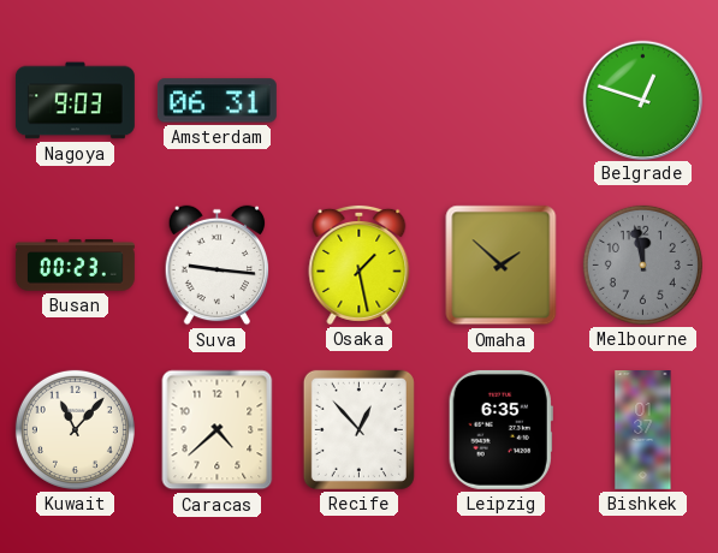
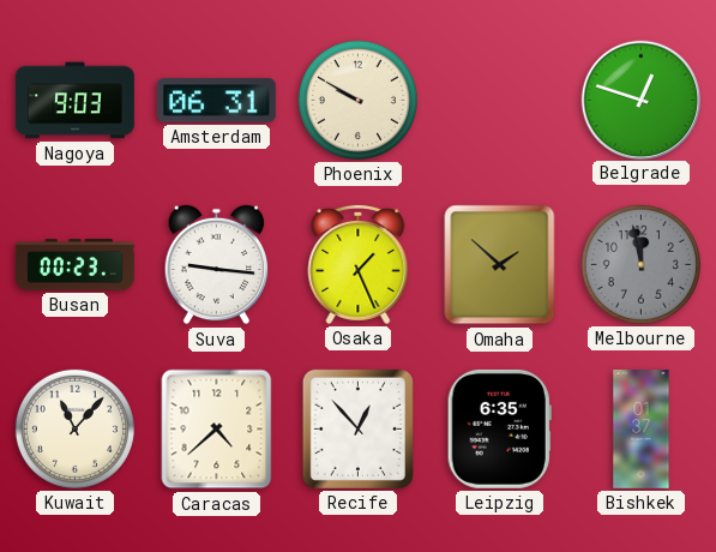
Phoenix: none -> 9:50
Osaka: 1:28 -> 1:26
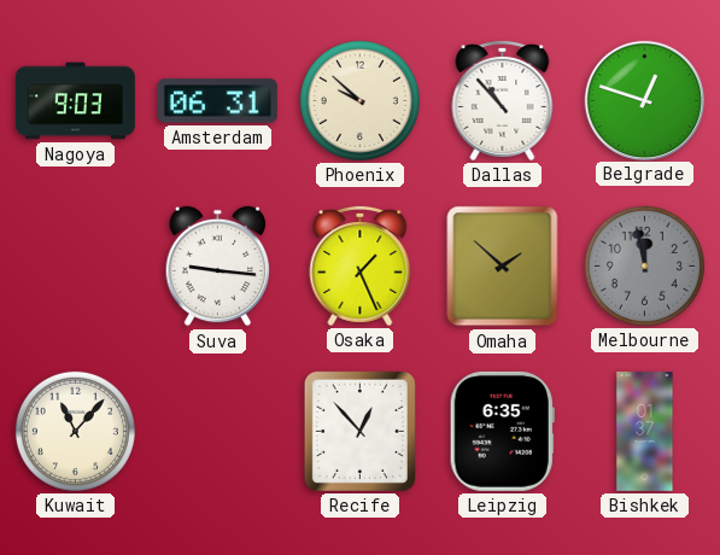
Phoenix: 9:50 -> 9:52
Dallas: none -> 10:53
Busan: 00:23 -> none
Caracas: 4:38 -> none
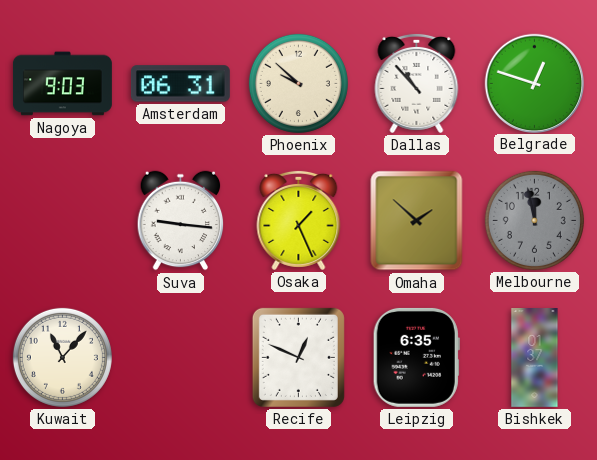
Recife: 12:53 -> 12:49
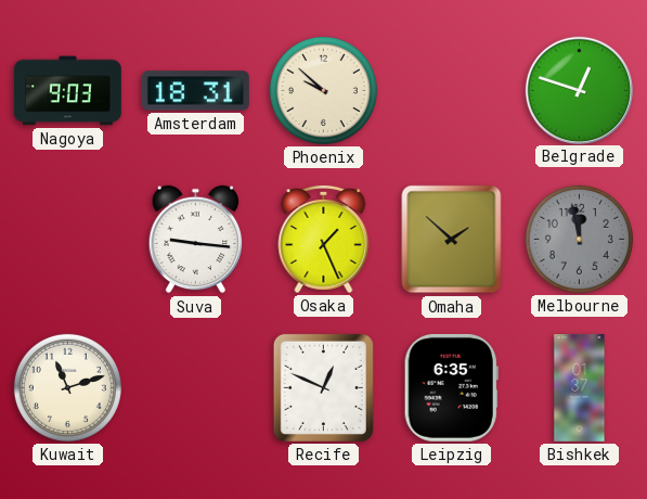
Amsterdam: 06:31 -> 18:31
Dallas: 10:53 -> none
Kuwait: 11:07 -> 11:12
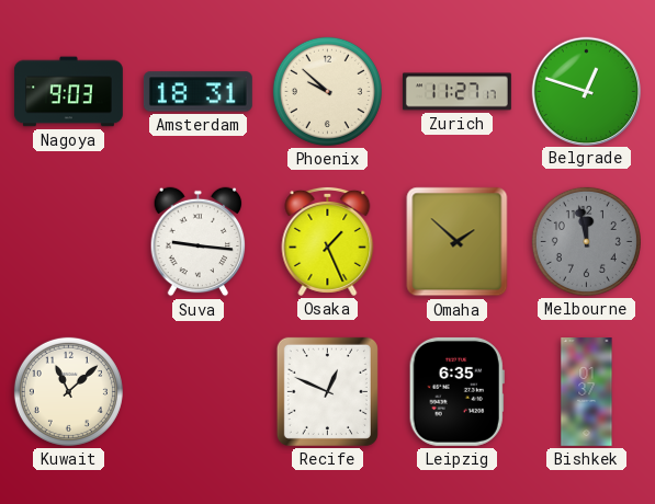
Zurich: none -> 11:27
Kuwait: 11:12 -> 11:08
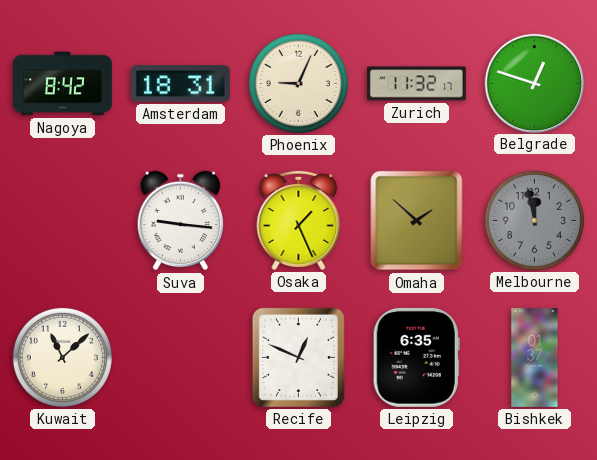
Nagoya: 9:03 -> 8:42
Phoenix: 9:52 -> 9:04
Zurich: 11:27 -> 11:32
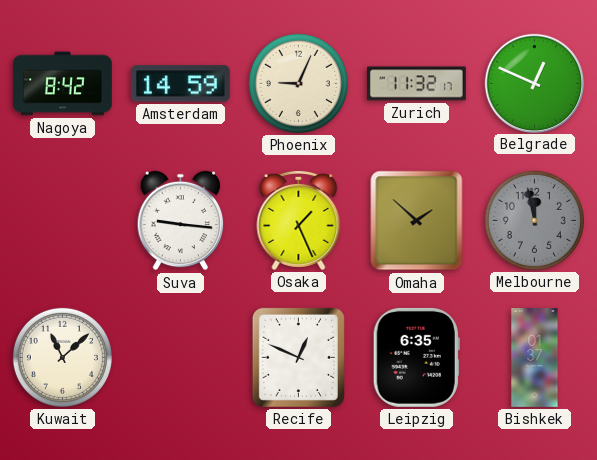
Amsterdam: 18:31 -> 14:59
Belgrade: 12:48 -> 12:49
